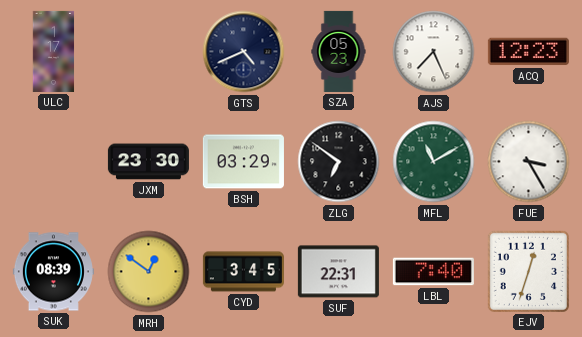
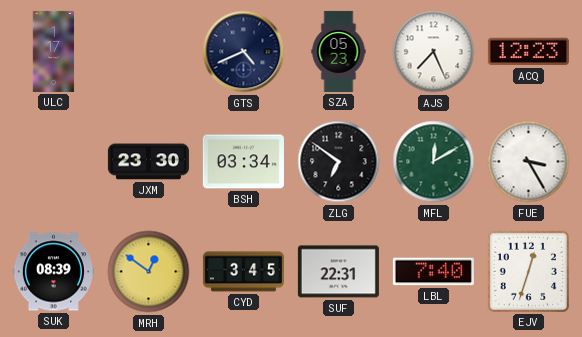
BSH: 03:29 -> 03:34
MFL: 11:10 -> 12:10
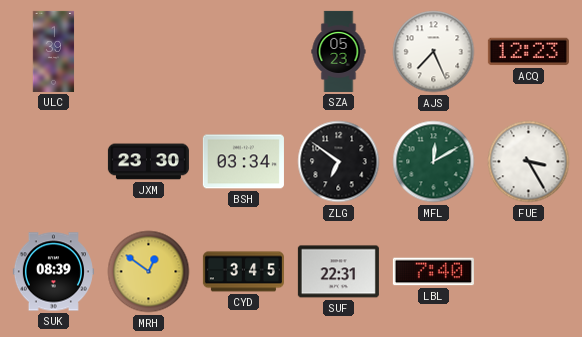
ULC: 1:17 -> 1:39
GTS: 4:41 -> none
EJV: 12:33 -> none
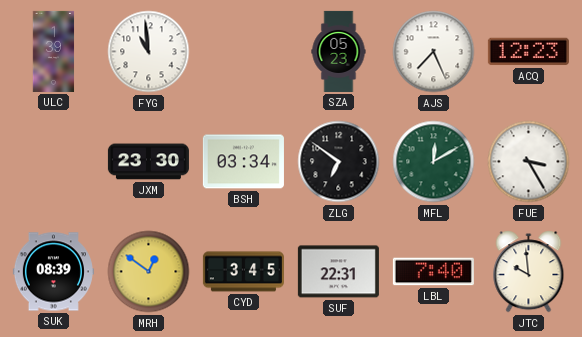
FYG: none -> 10:59
JTC: none -> 9:59
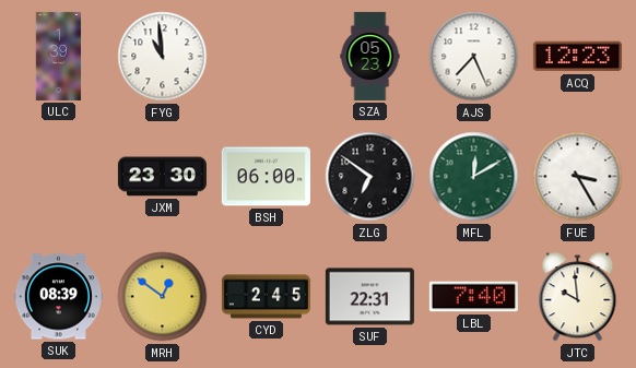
BSH: 03:34 -> 06:00
CYD: 3:45 -> 2:45
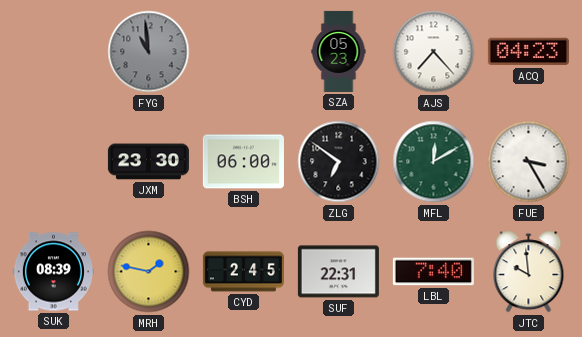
ULC: 1:39 -> none
FYG dial: white -> grey
AJS: 7:26 -> 7:23
ACQ: 12:23 -> 04:23
MRH: 12:51 -> 1:47
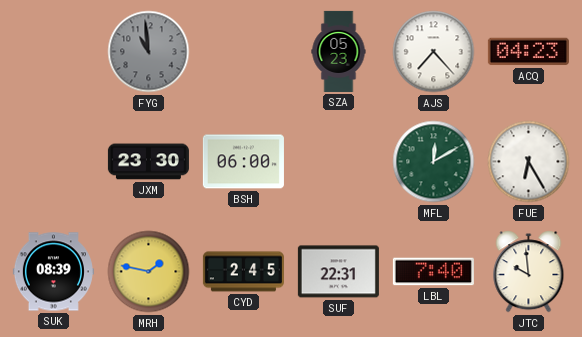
ZLG: 6:51 -> none
FUE: 3:25 -> 6:25
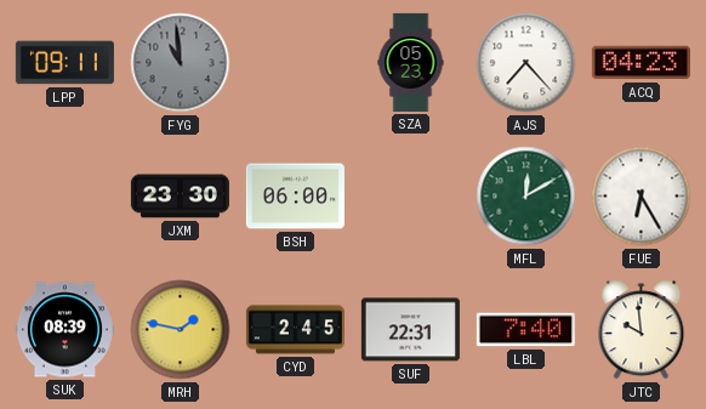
LPP: none -> 09:11
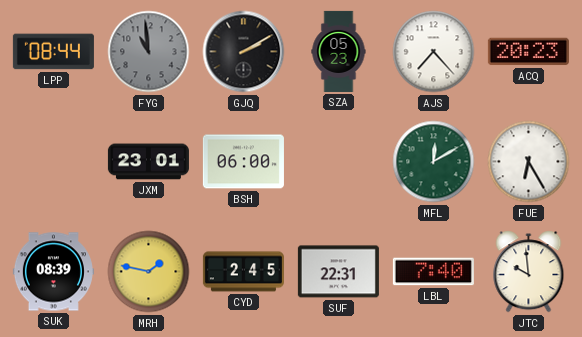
LPP: 09:11 -> 08:44
GJQ: none -> 2:10
ACQ: 04:23 -> 20:23
JXM: 23:30 -> 23:01
